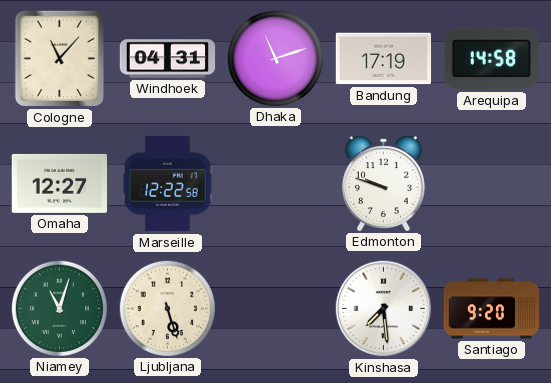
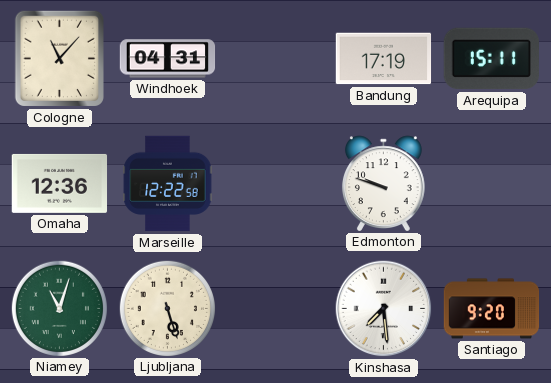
Dhaka: 11:12 -> none
Arequipa: 14:58 -> 15:11
Omaha: 12:27 -> 12:36
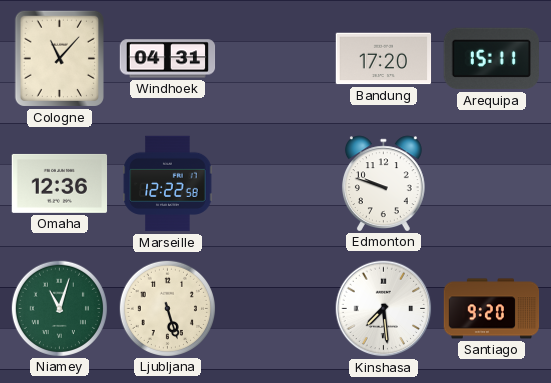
Bandung: 17:19 -> 17:20
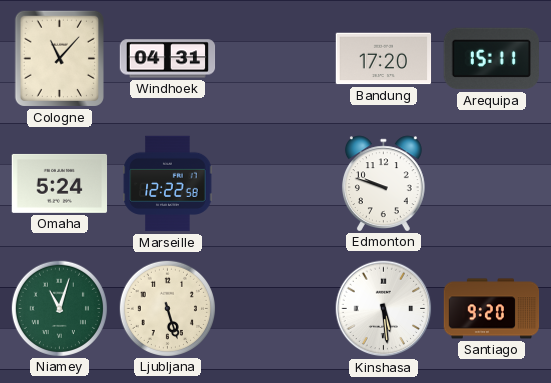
Omaha: 12:36 -> 5:24
Kinshasa: 7:29 -> 5:29
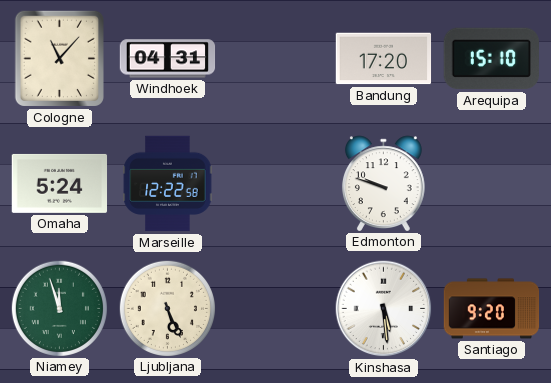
Arequipa: 15:11 -> 15:10
Niamey: 11:03 -> 11:57
Ljubljana: 5:27 -> 5:26
